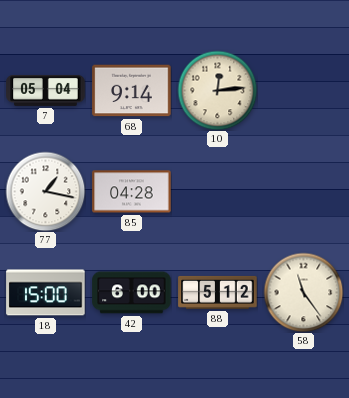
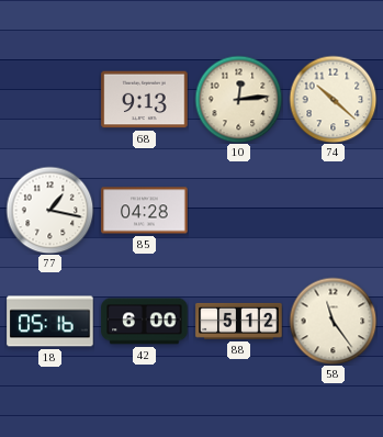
7: 05:04 -> none
68: 9:14 -> 9:13
74: none -> 10:22
18: 15:00 -> 05:16
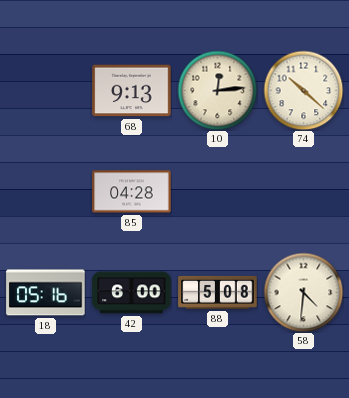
77: 1:17 -> none
88: 5:12 -> 5:08
58: 11:24 -> 4:31
